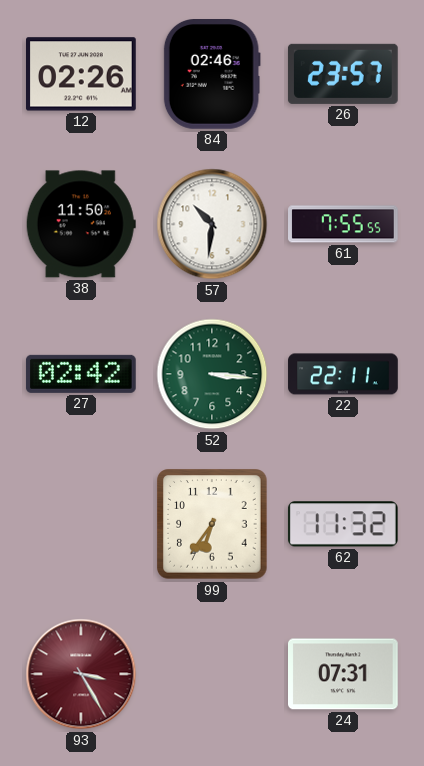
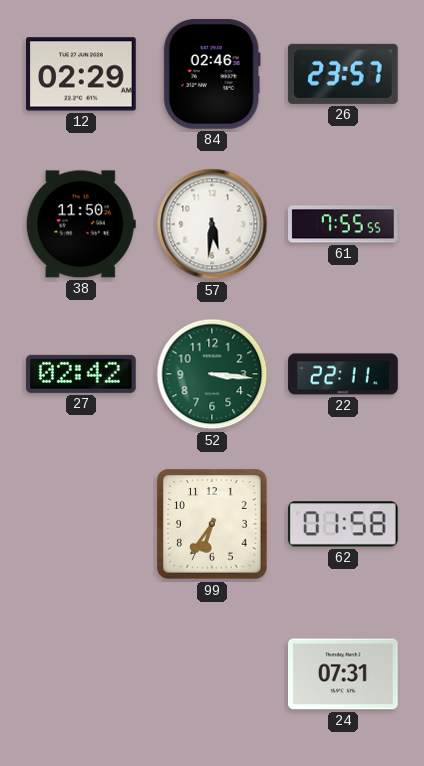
12: 02:26 -> 02:29
57: 10:31 -> 5:31
62: 11:32 -> 01:58
93: 3:25 -> none
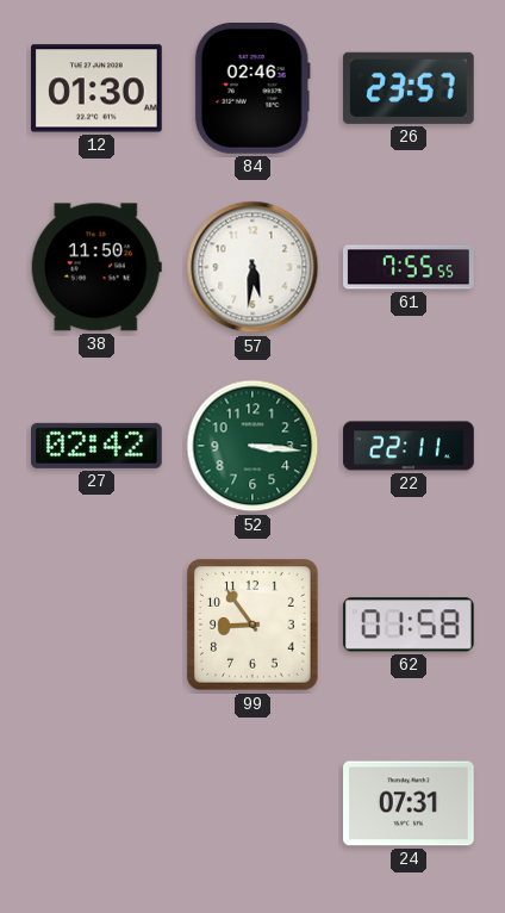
12: 02:29 -> 01:30
99: 6:36 -> 8:54
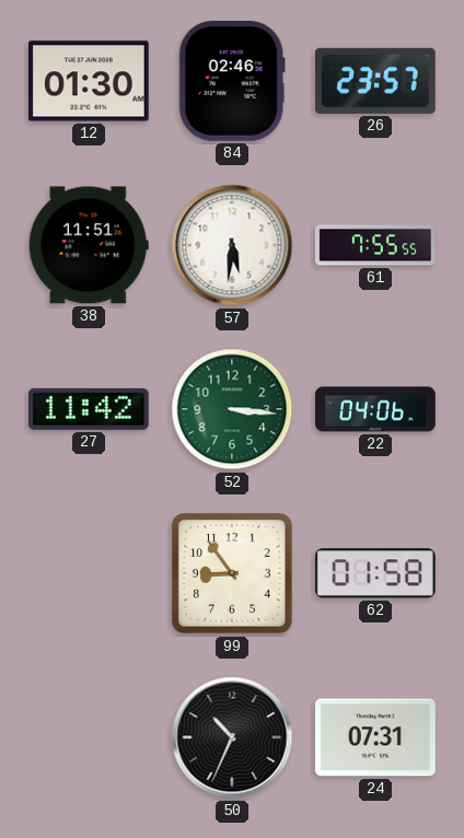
38: 11:50 -> 11:51
27: 02:42 -> 11:42
22: 22:11 -> 04:06
50: none -> 10:34
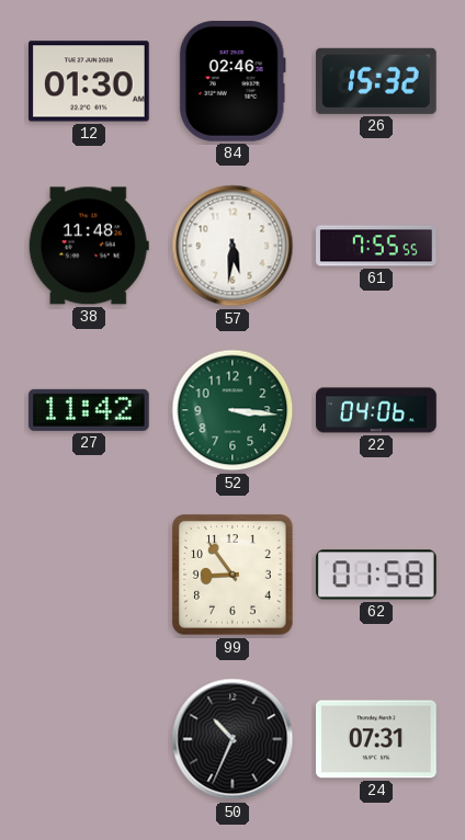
26: 23:57 -> 15:32
38: 11:51 -> 11:48
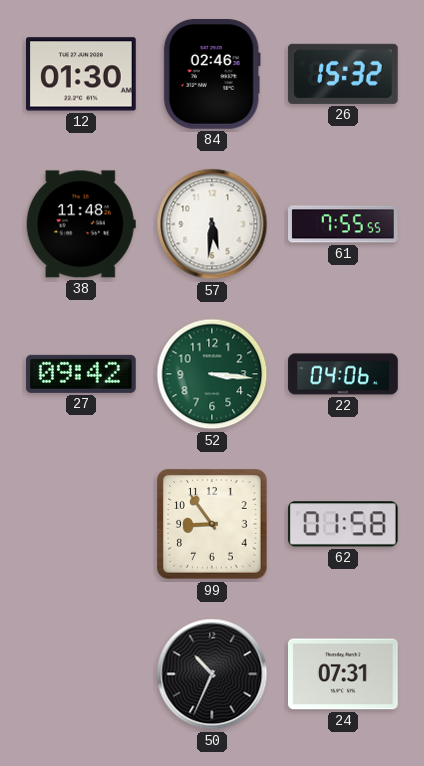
27: 11:42 -> 09:42
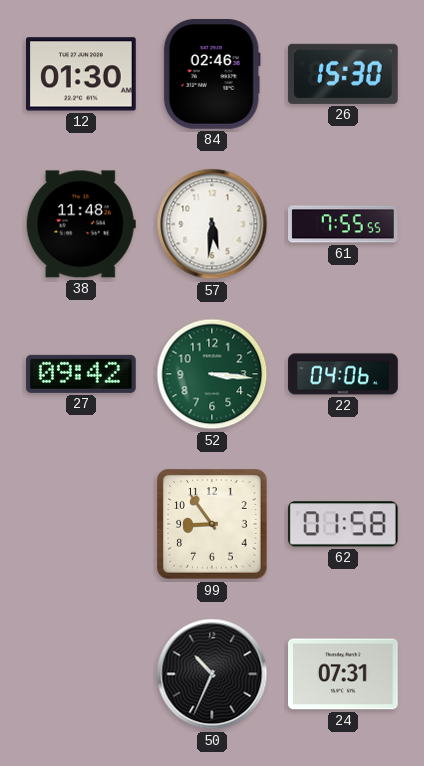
26: 15:32 -> 15:30
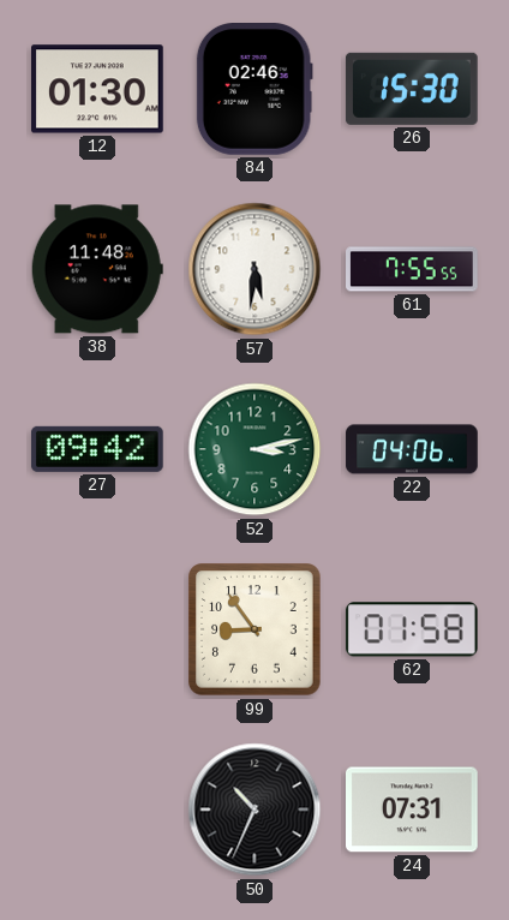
52: 3:16 -> 3:13
